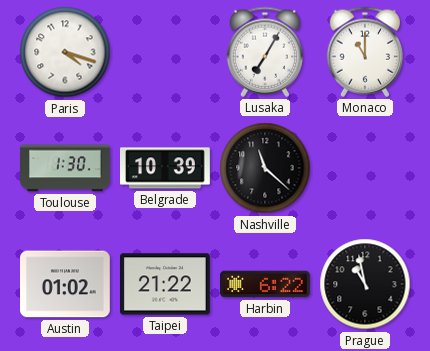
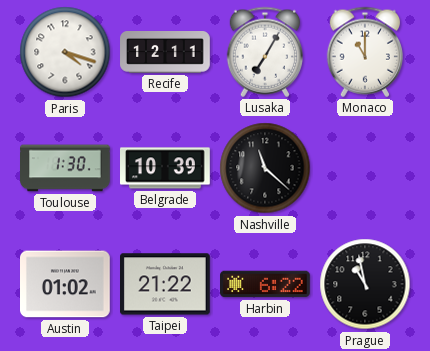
Recife: none -> 12:11
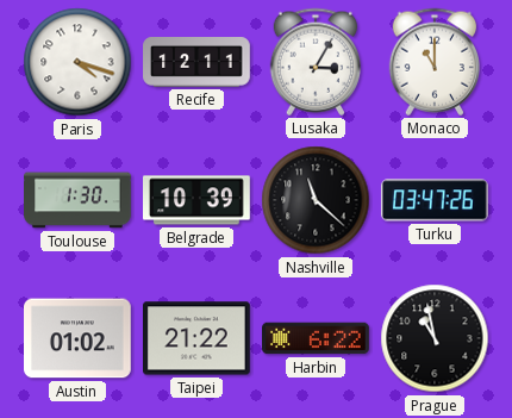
Lusaka: 7:05 -> 3:05
Turku: none -> 03:47
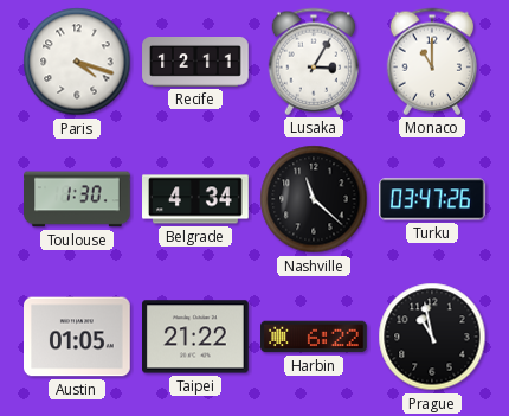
Belgrade: 10:39 -> 4:34
Austin: 01:02 -> 01:05
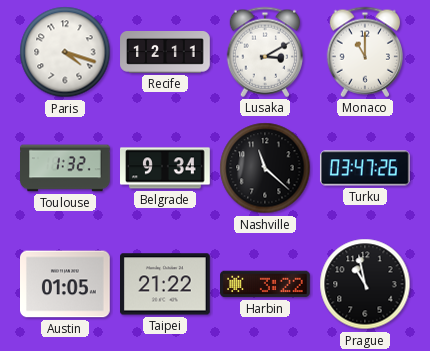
Lusaka: 3:05 -> 3:10
Toulouse: 1:30 -> 1:32
Belgrade: 4:34 -> 9:34
Harbin: 6:22 -> 3:22
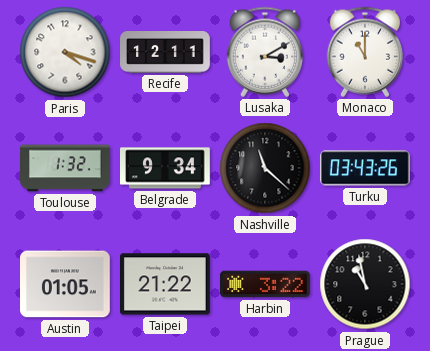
Turku: 03:47 -> 03:43
